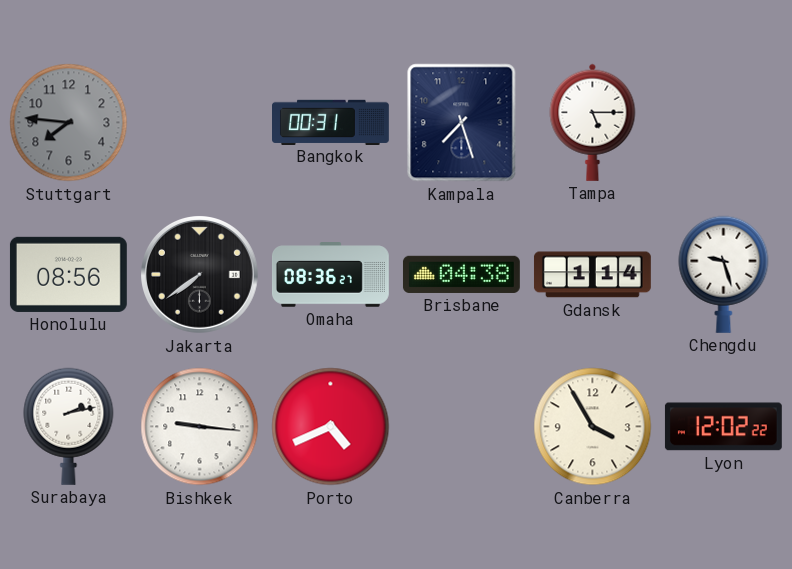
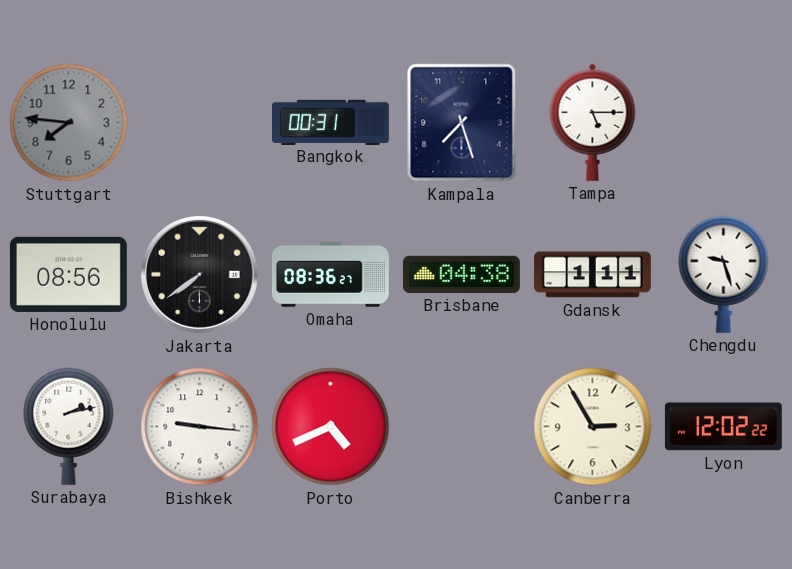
Gdansk: 1:14 -> 1:11
Canberra: 3:55 -> 2:55
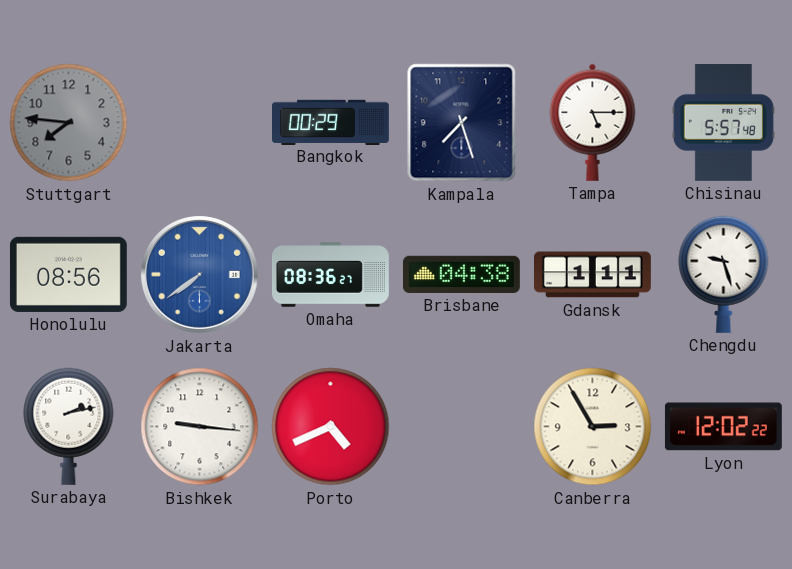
Bangkok: 00:31 -> 00:29
Chisinau: none -> 5:57
Jakarta dial: black -> blue
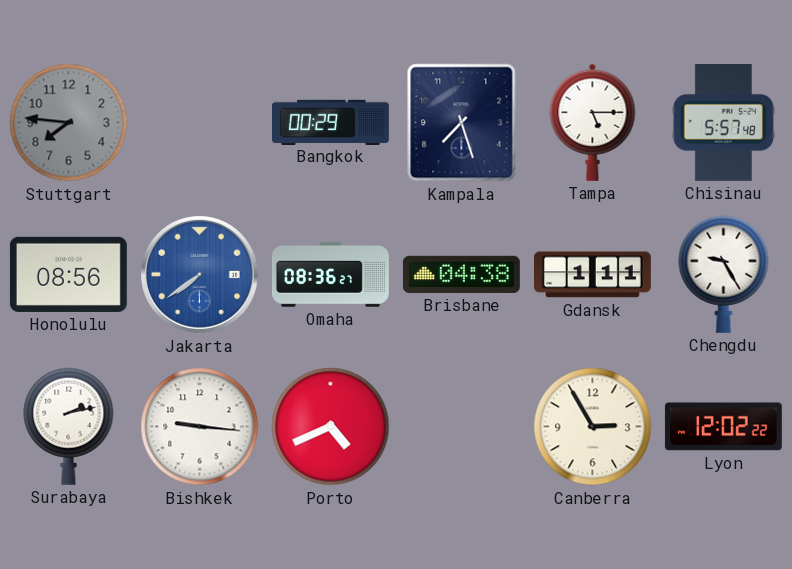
Chengdu: 9:27 -> 9:25
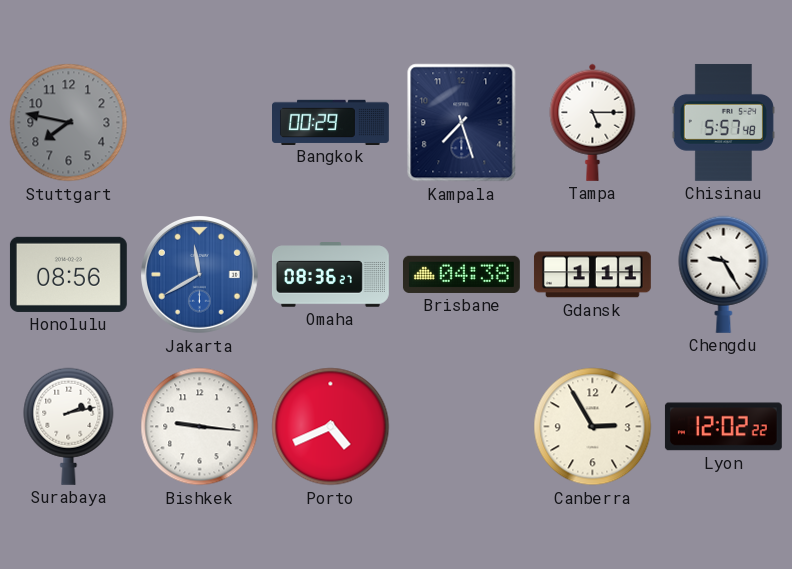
Stuttgart: 7:46 -> 7:47
Jakarta: 7:39 -> 11:40
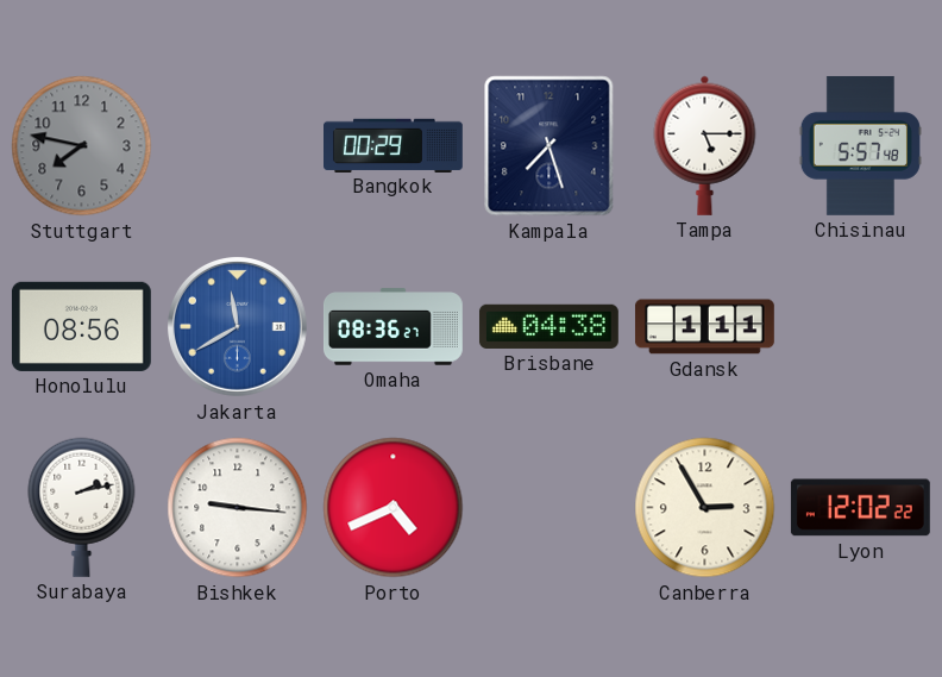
Chengdu: 9:25 -> none
